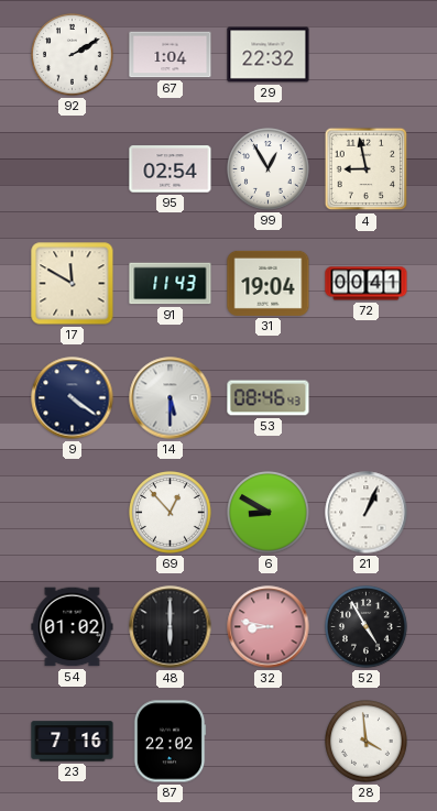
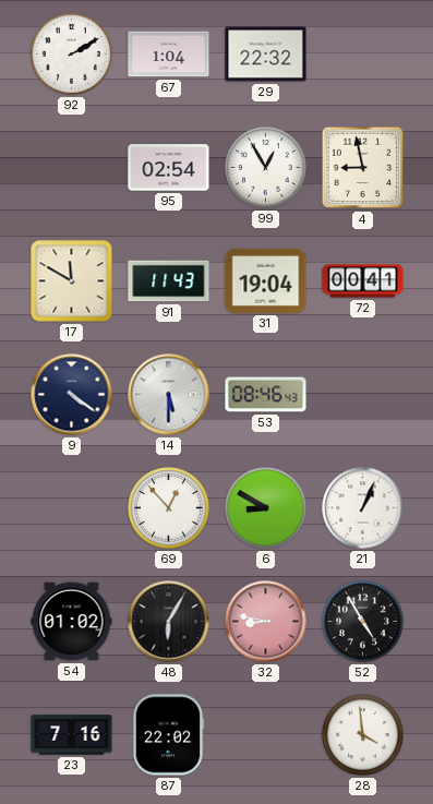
48: 6:00 -> 6:05
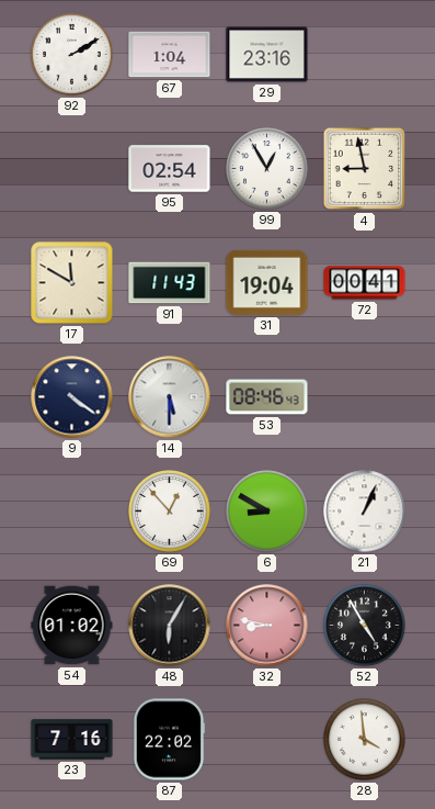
29: 22:32 -> 23:16
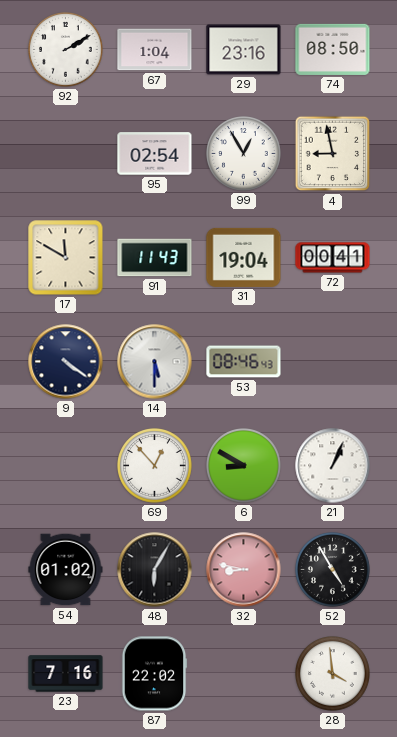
74: none -> 08:50
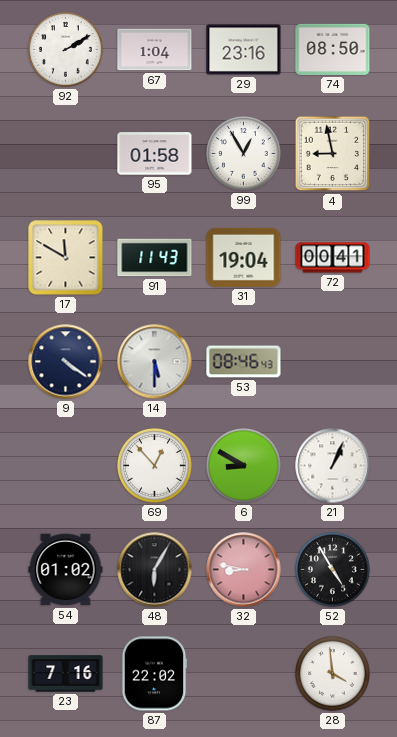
95: 02:54 -> 01:58
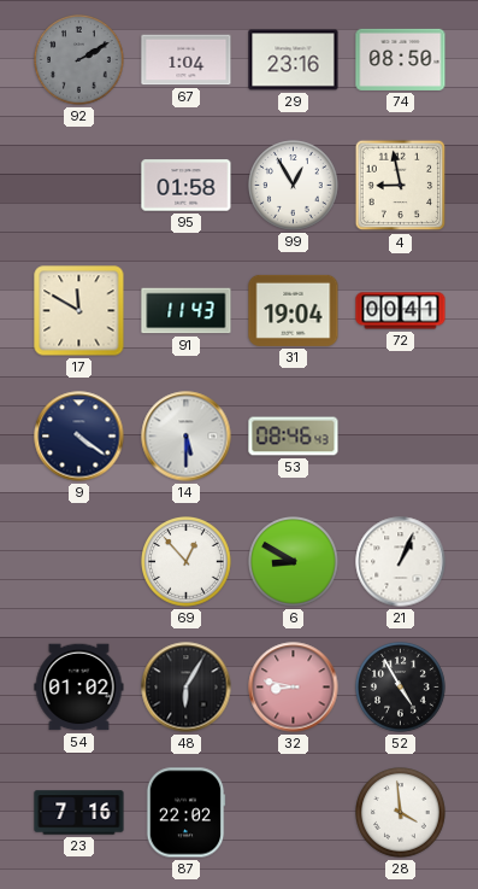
92 dial: white -> grey
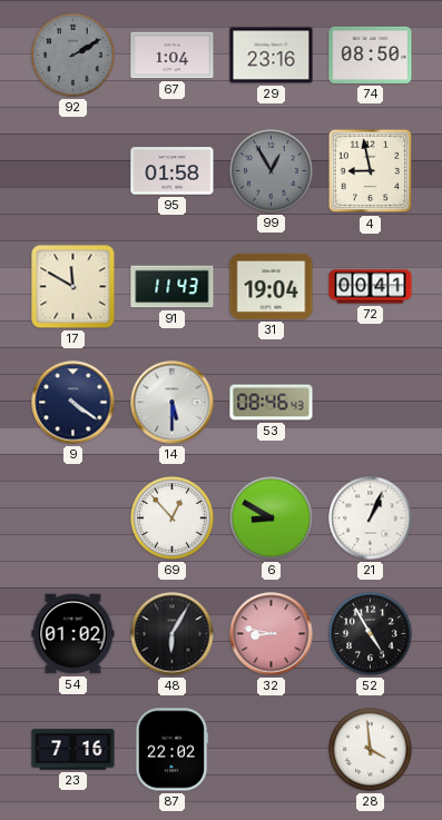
99 dial: white -> grey
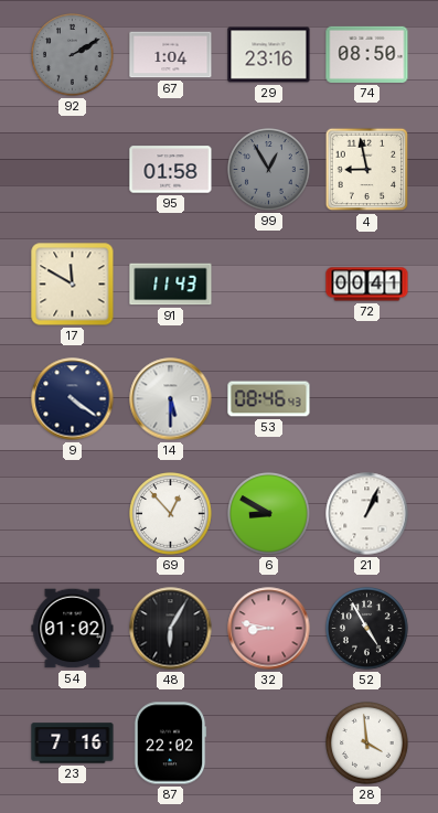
31: 19:04 -> none
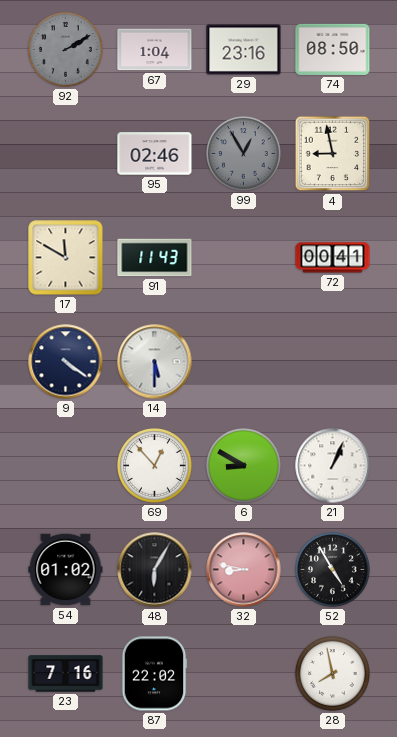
95: 01:58 -> 02:46
53: 08:46 -> none
28: 3:59 -> 7:58
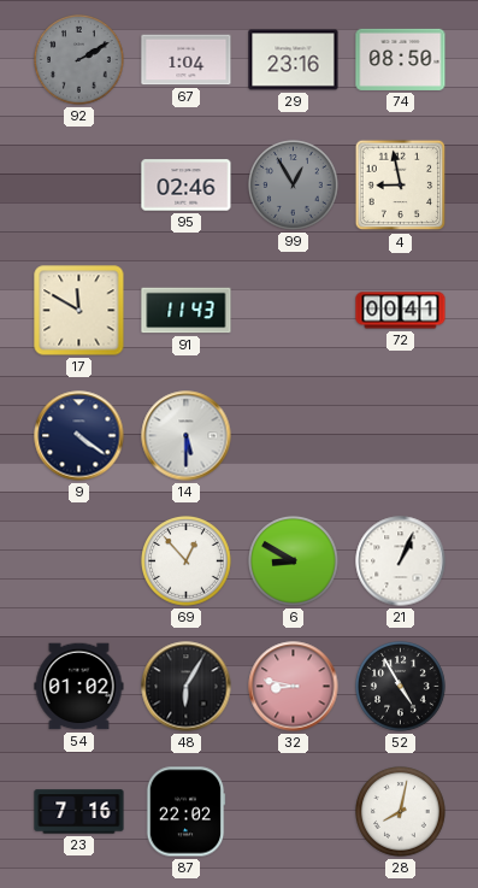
28: 7:58 -> 8:02
